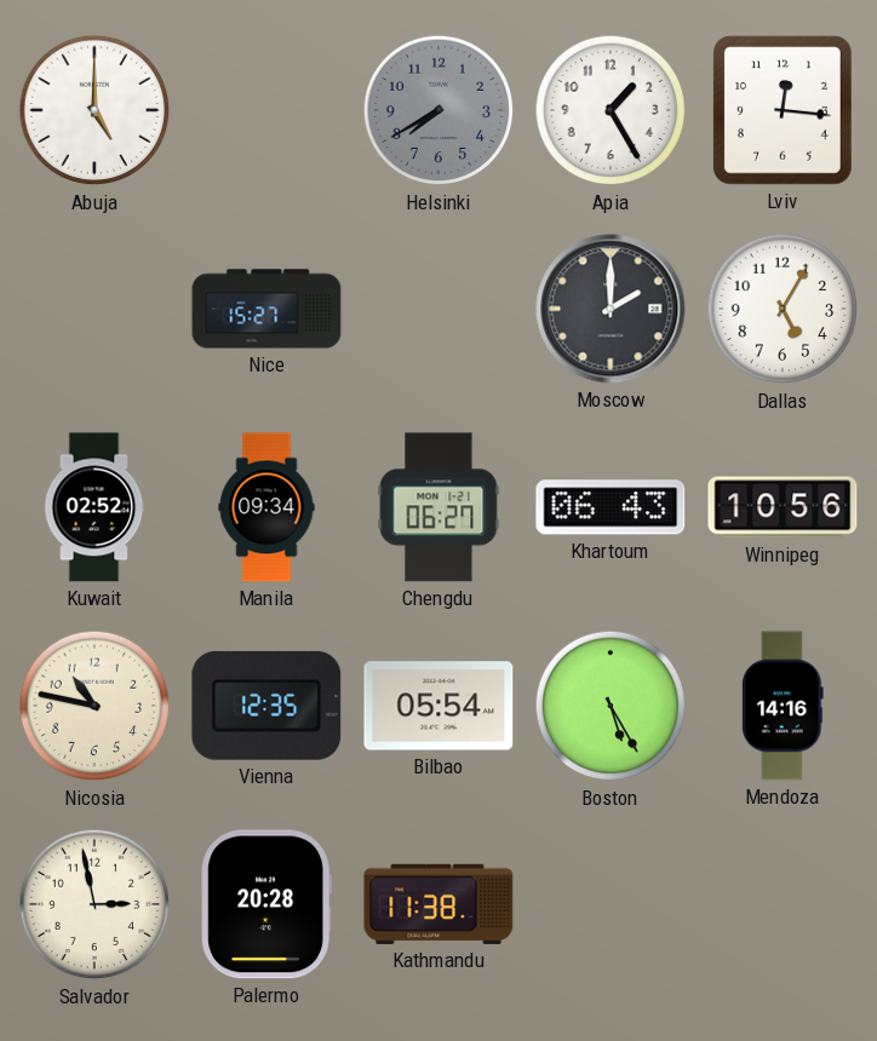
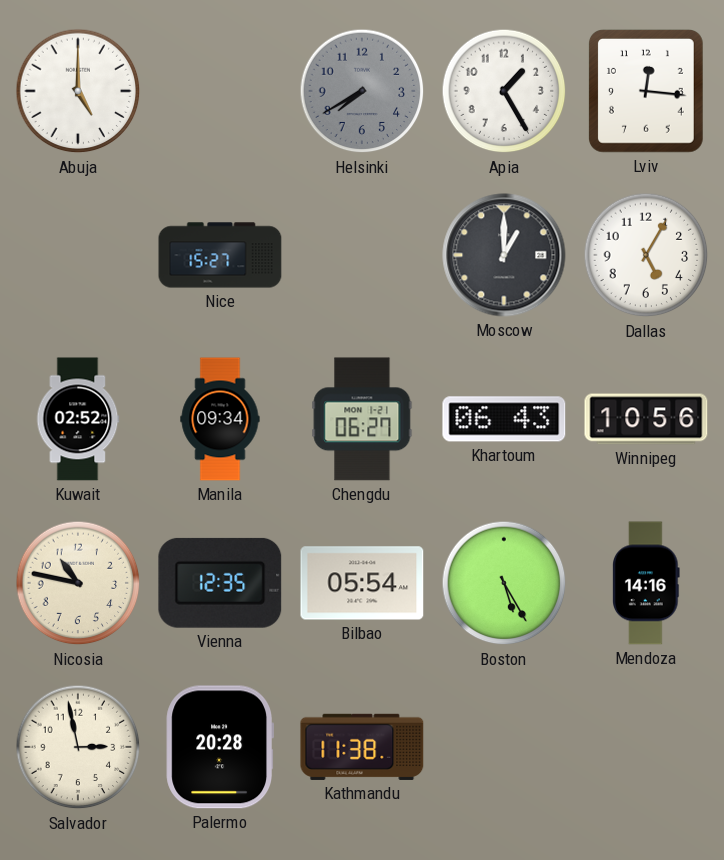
Moscow: 2:00 -> 1:00
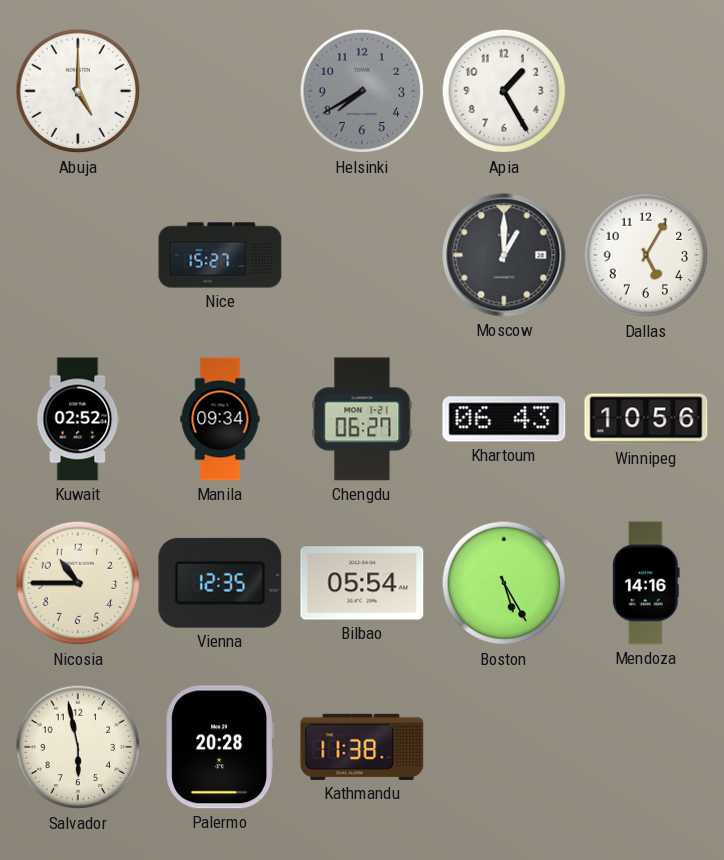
Lviv: 12:16 -> none
Nicosia: 10:47 -> 10:45
Salvador: 2:58 -> 5:58
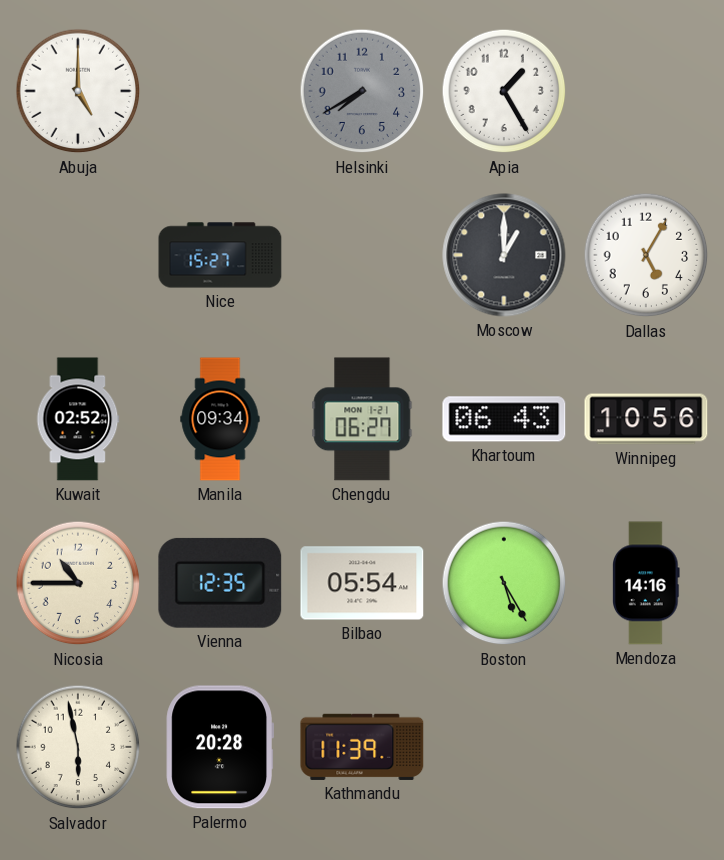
Kathmandu: 11:38 -> 11:39
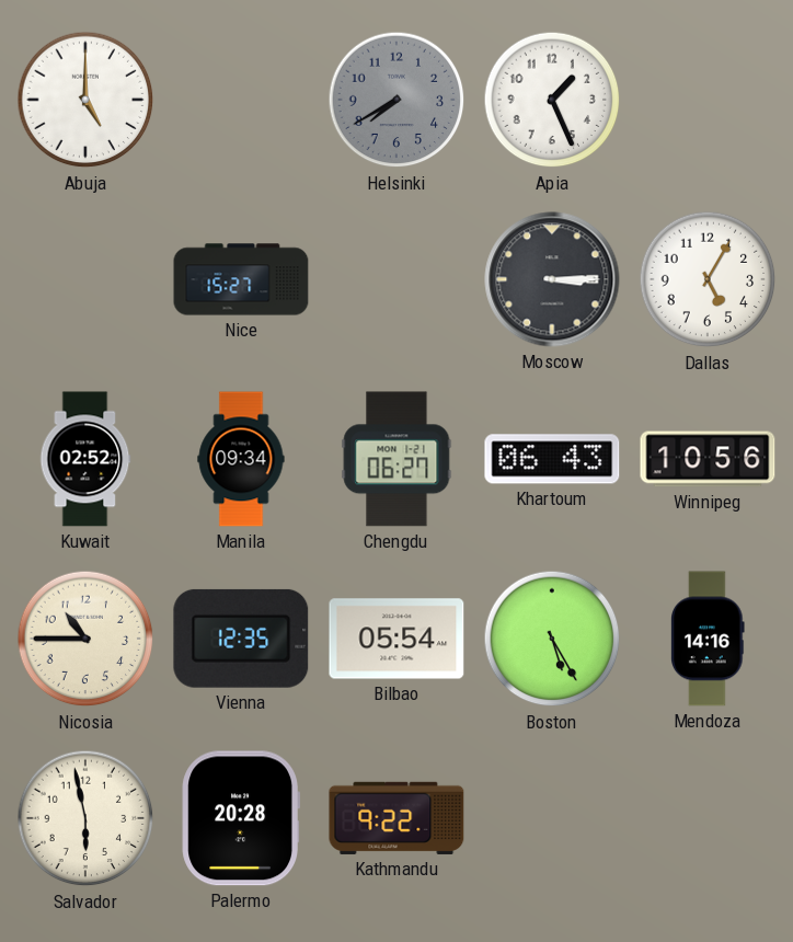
Apia: 1:25 -> 1:26
Moscow: 1:00 -> 3:15
Kathmandu: 11:39 -> 9:22
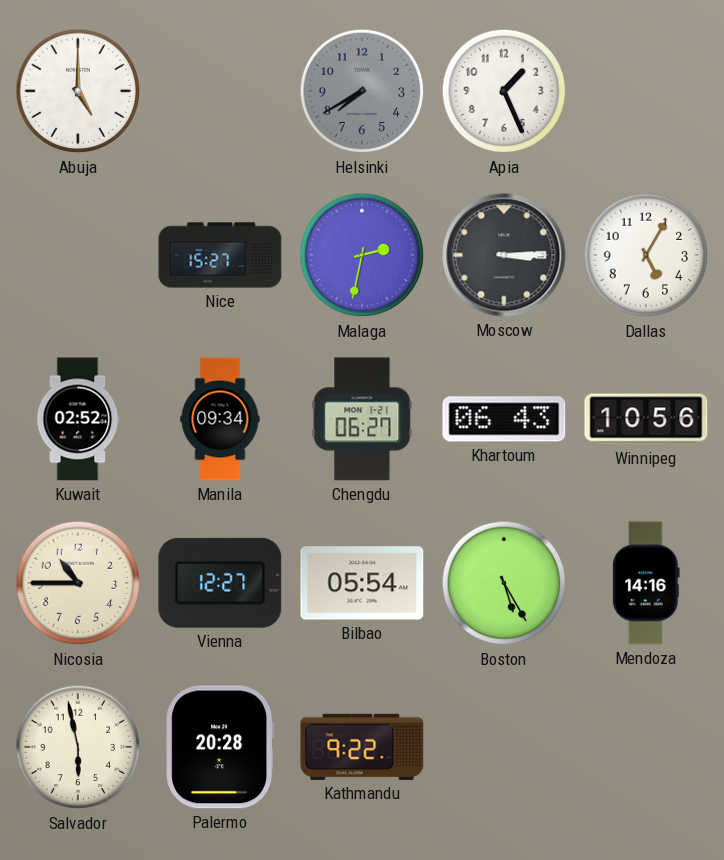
Malaga: none -> 2:32
Vienna: 12:35 -> 12:27
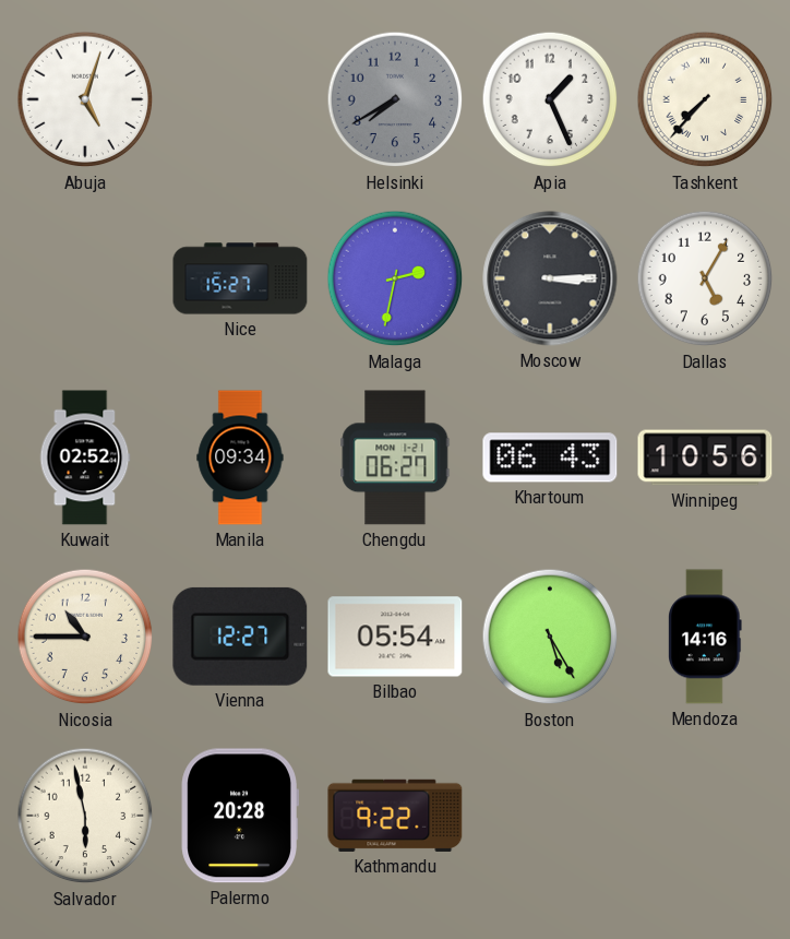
Abuja: 5:00 -> 5:03
Tashkent: none -> 7:37
